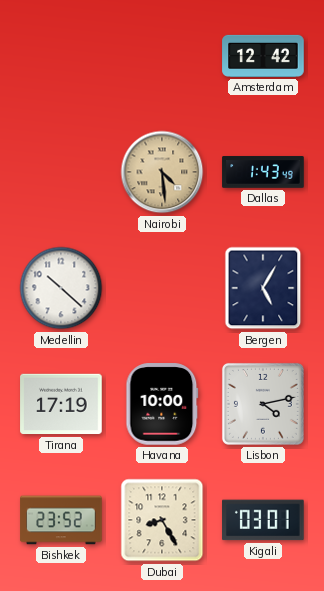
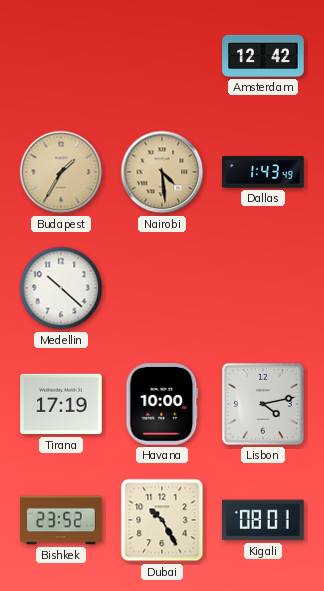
Budapest: none -> 1:35
Bergen: 5:05 -> none
Dubai: 8:25 -> 10:25
Kigali: 03:01 -> 08:01
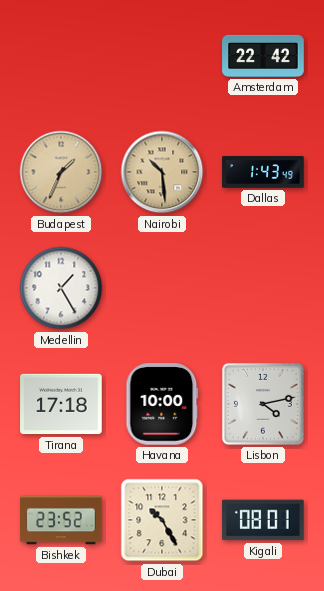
Amsterdam: 12:42 -> 22:42
Budapest: 1:35 -> 1:34
Nairobi: 4:29 -> 10:29
Medellin: 10:22 -> 1:25
Tirana: 17:19 -> 17:18
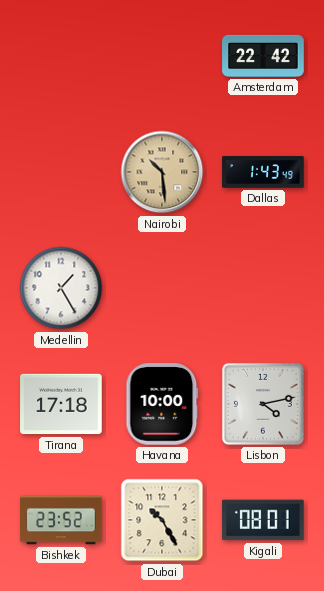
Budapest: 1:34 -> none
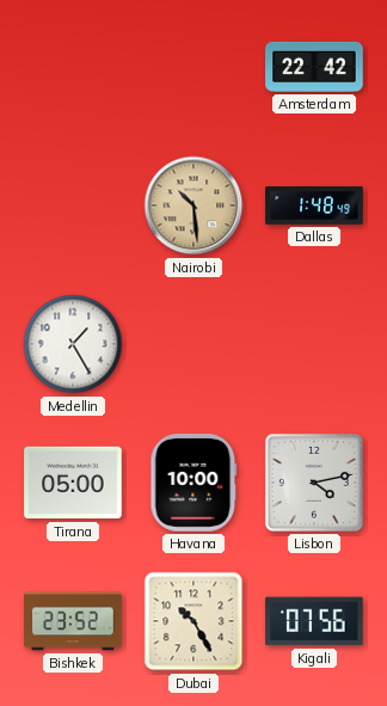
Dallas: 1:43 -> 1:48
Tirana: 17:18 -> 05:00
Kigali: 08:01 -> 07:56
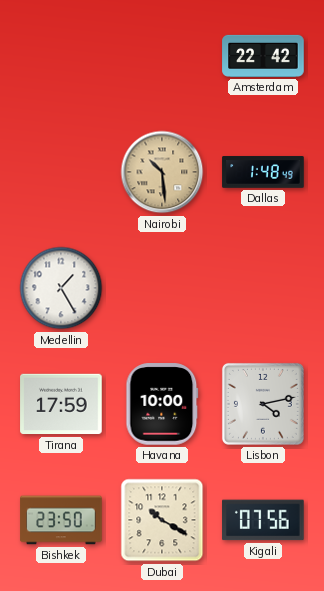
Tirana: 05:00 -> 17:59
Bishkek: 23:52 -> 23:50
Dubai: 10:25 -> 10:20
